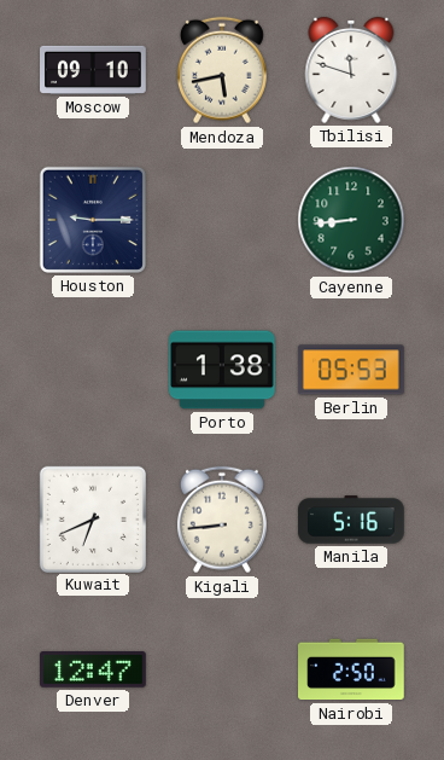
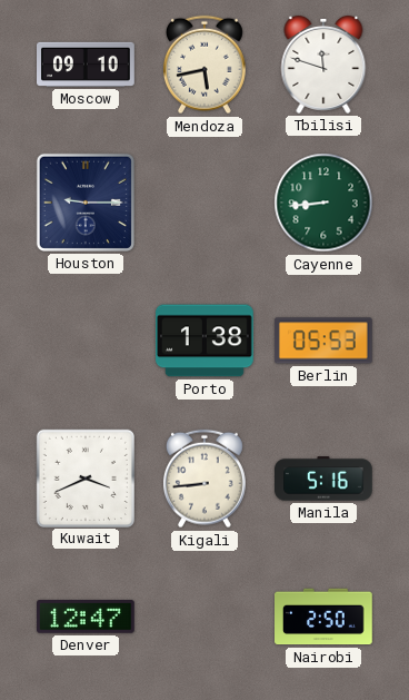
Kuwait: 6:41 -> 3:41
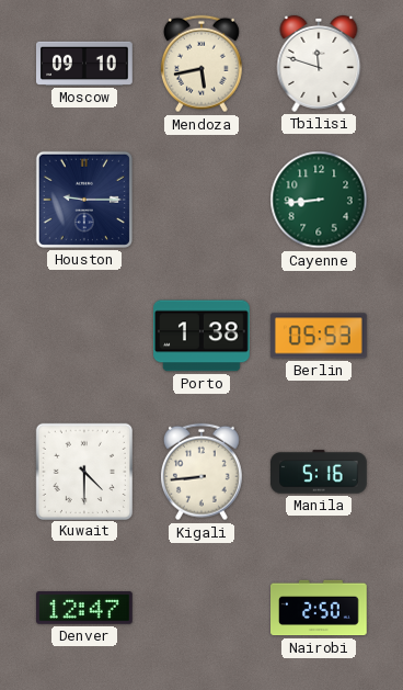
Kuwait: 3:41 -> 4:30
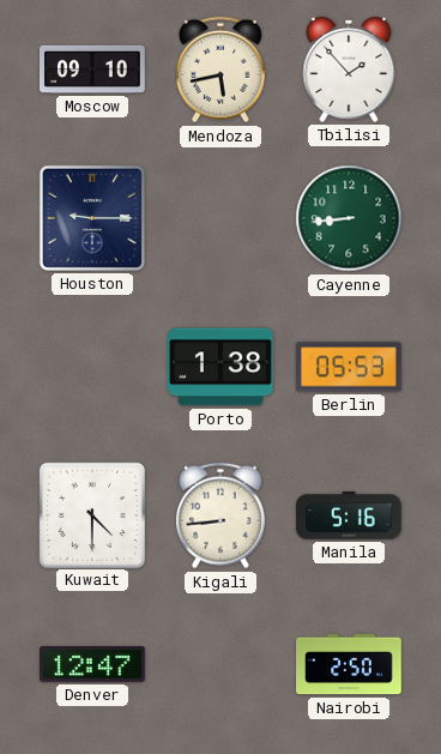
Tbilisi: 11:48 -> 1:53
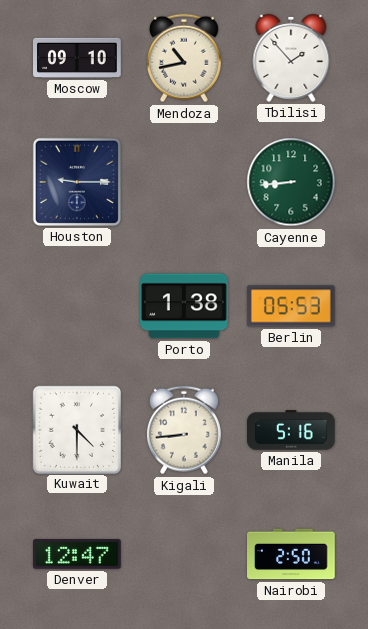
Mendoza: 5:43 -> 10:43
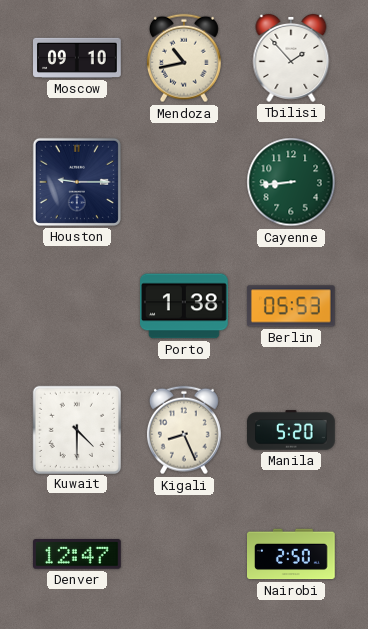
Kigali: 8:44 -> 8:26
Manila: 5:16 -> 5:20
